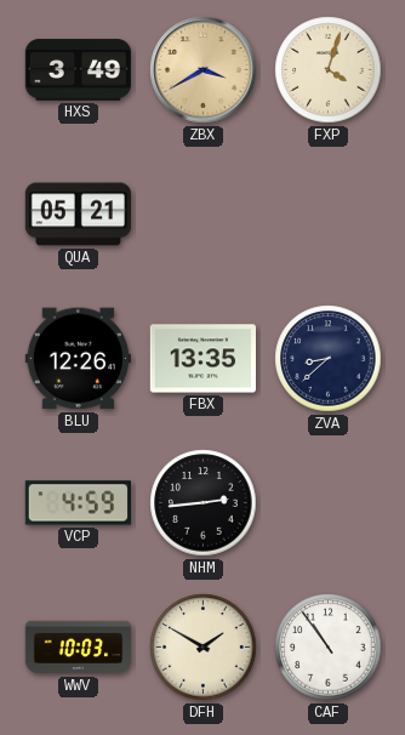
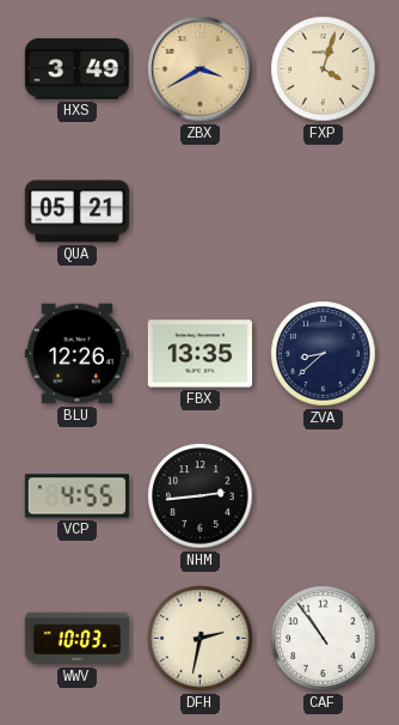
VCP: 4:59 -> 4:55
DFH: 1:50 -> 2:32
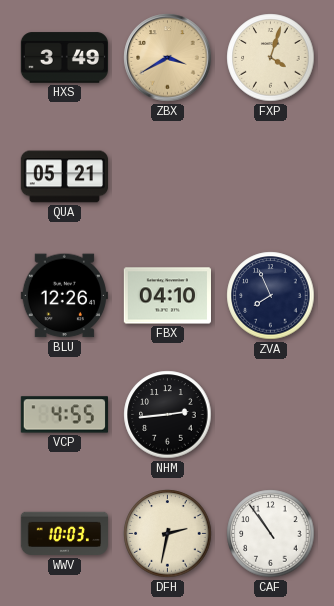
FBX: 13:35 -> 04:10
ZVA: 8:38 -> 7:56
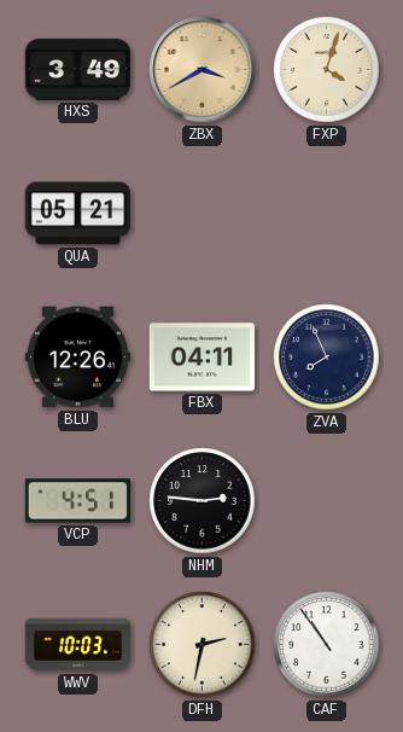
FBX: 04:10 -> 04:11
VCP: 4:55 -> 4:51
NHM: 2:44 -> 2:46
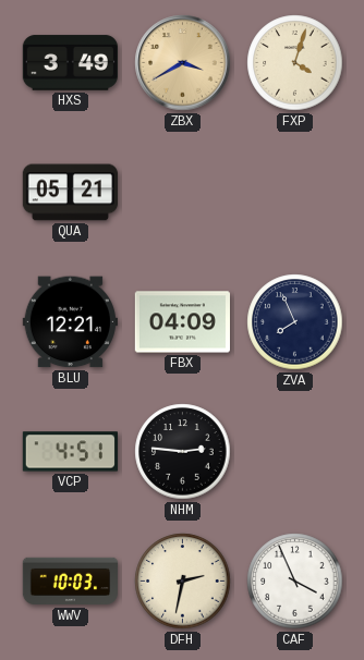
BLU: 12:26 -> 12:21
FBX: 04:11 -> 04:09
CAF: 10:54 -> 3:56
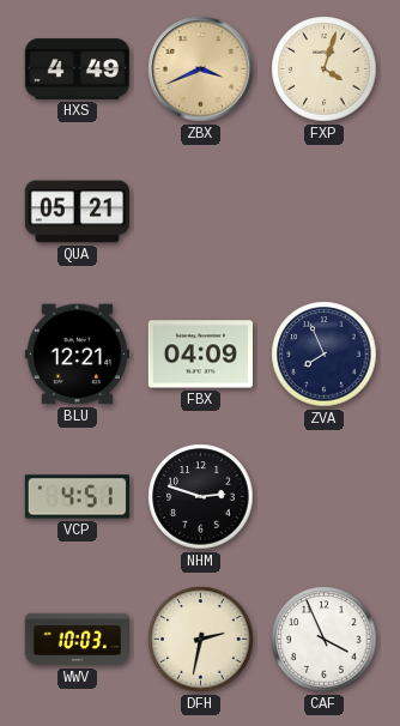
HXS: 3:49 -> 4:49
ZBX: 3:40 -> 3:41
NHM: 2:46 -> 2:48
